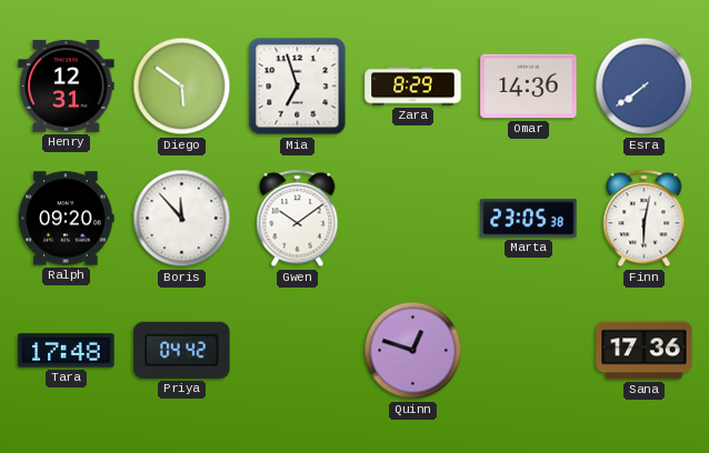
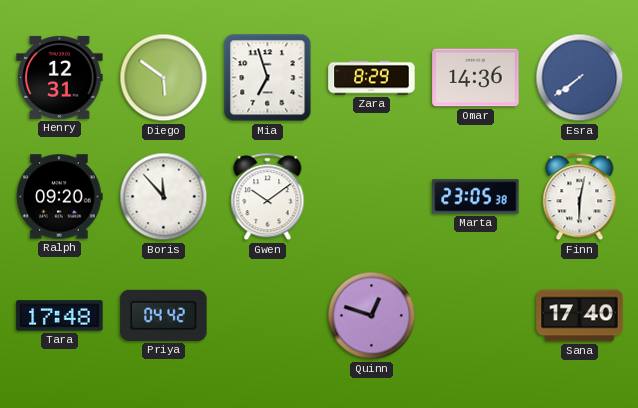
Sana: 17:36 -> 17:40
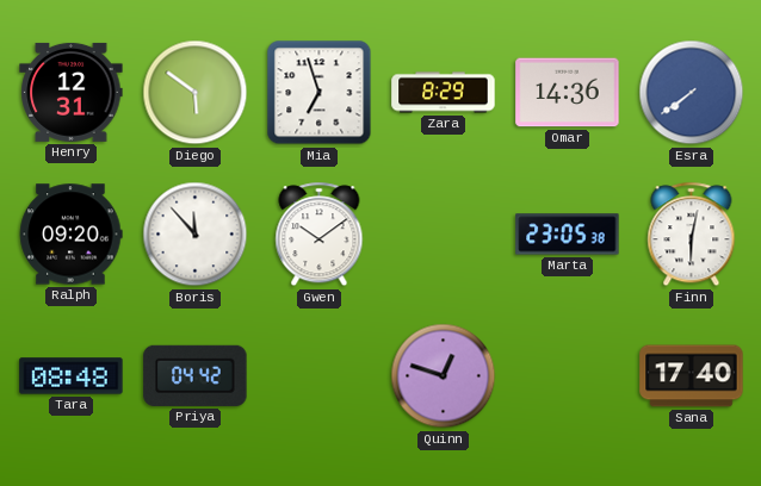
Tara: 17:48 -> 08:48
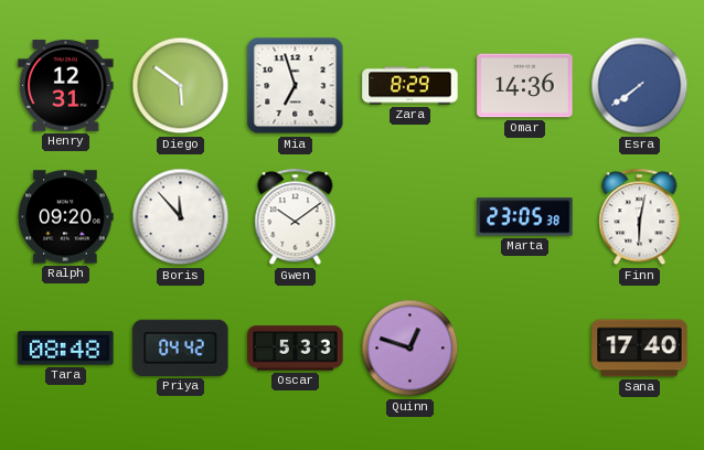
Oscar: none -> 5:33
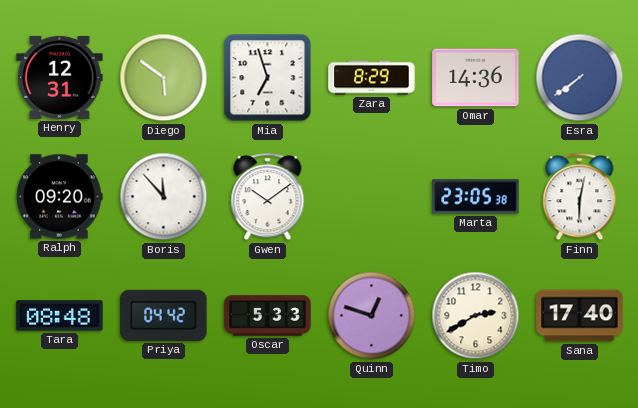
Timo: none -> 2:40
